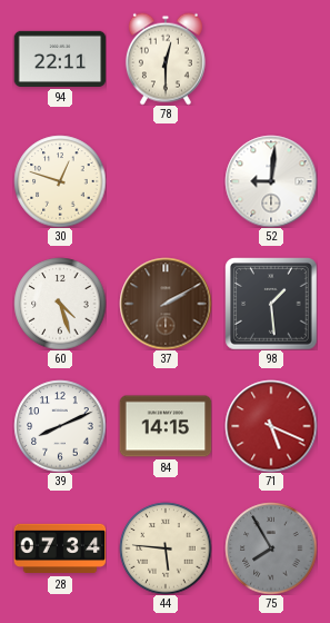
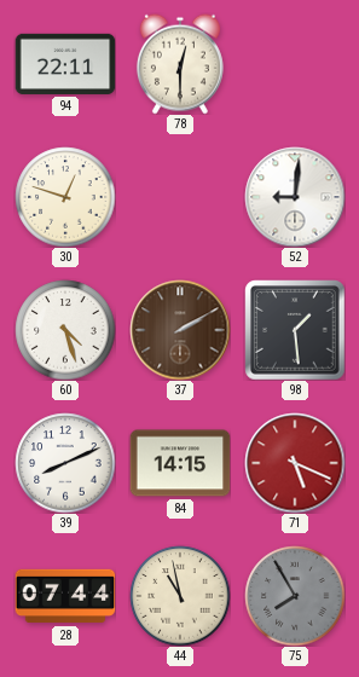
28: 07:34 -> 07:44
44: 5:46 -> 10:58
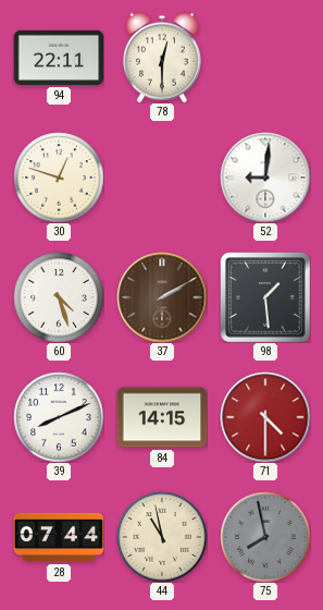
71: 5:19 -> 4:30
75: 7:55 -> 7:58
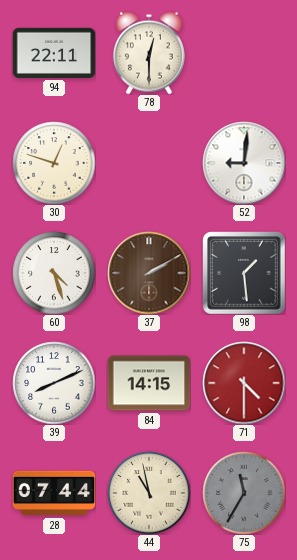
75: 7:58 -> 11:35
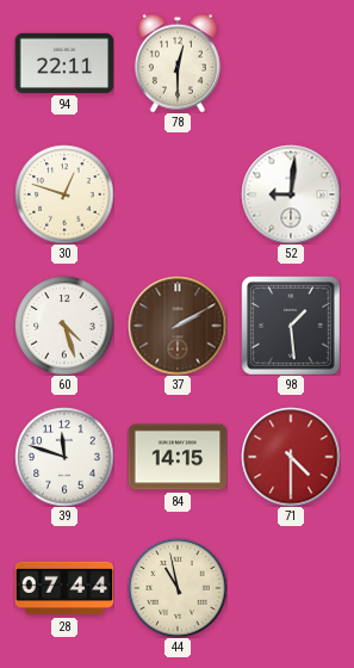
39: 8:11 -> 11:48
75: 11:35 -> none
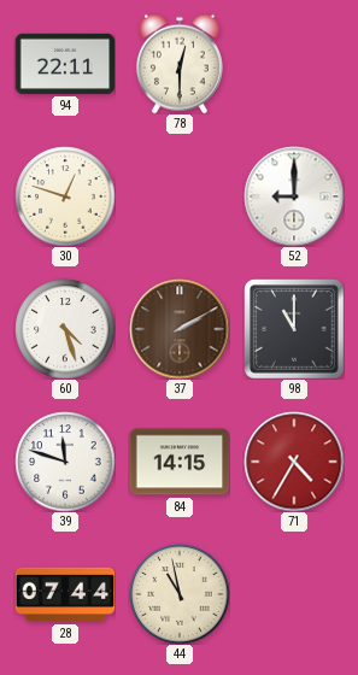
52: 9:01 -> 9:00
98: 1:29 -> 11:00
71: 4:30 -> 4:35
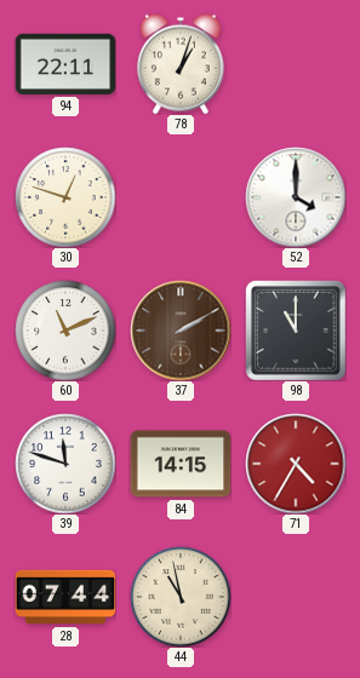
78: 12:30 -> 1:03
52: 9:00 -> 4:00
60: 4:27 -> 11:11
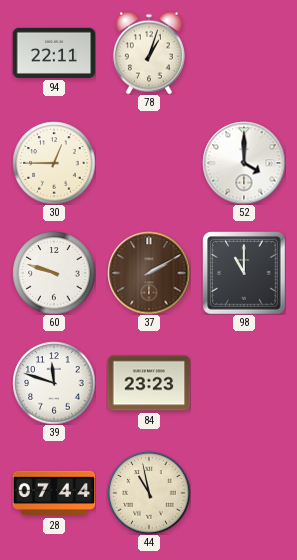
30: 12:48 -> 12:45
60: 11:11 -> 9:48
84: 14:15 -> 23:23
71: 4:35 -> none
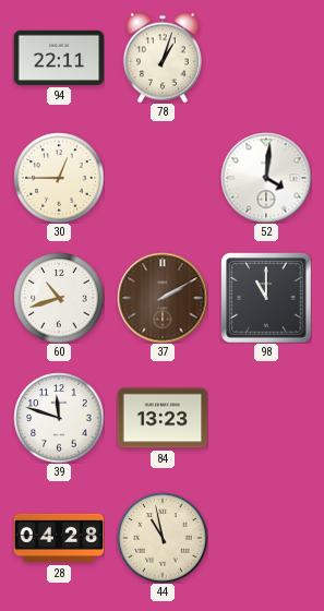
52: 4:00 -> 4:01
60: 9:48 -> 10:42
84: 23:23 -> 13:23
28: 07:44 -> 04:28
